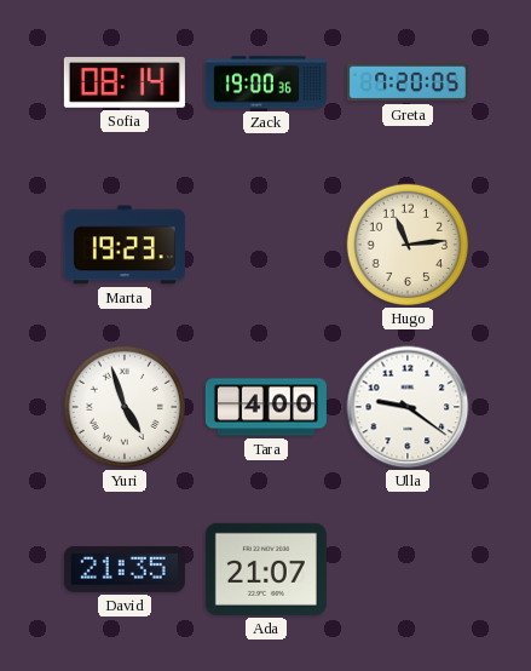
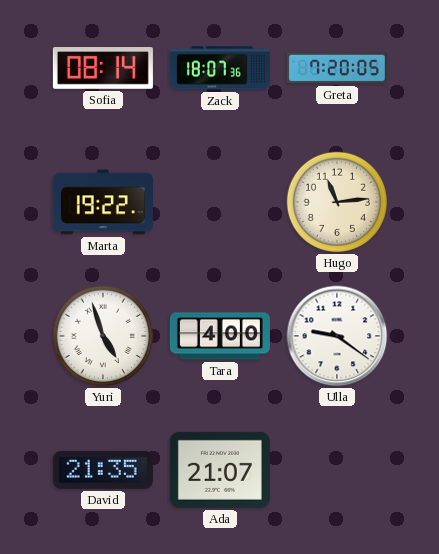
Zack: 19:00 -> 18:07
Marta: 19:23 -> 19:22
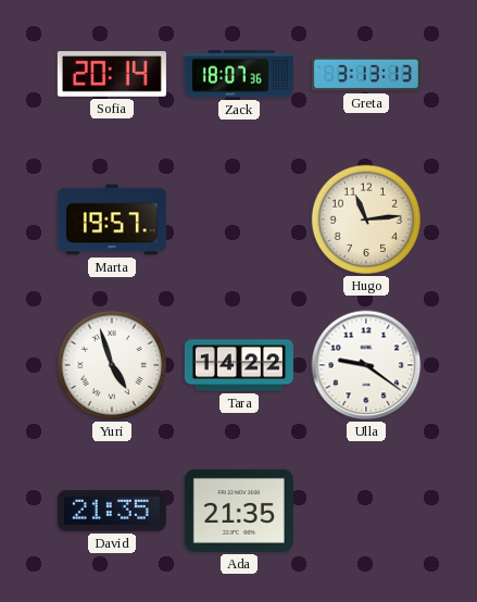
Sofia: 08:14 -> 20:14
Greta: 7:20 -> 3:13
Marta: 19:22 -> 19:57
Tara: 4:00 -> 14:22
Ada: 21:07 -> 21:35
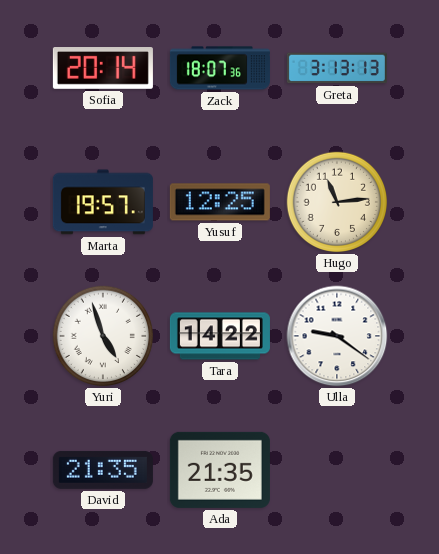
Yusuf: none -> 12:25
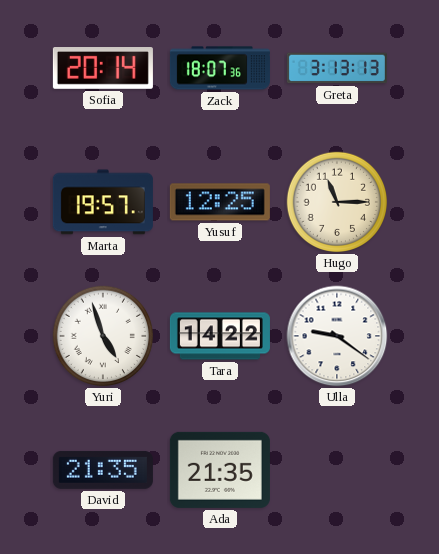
Hugo: 11:14 -> 11:15
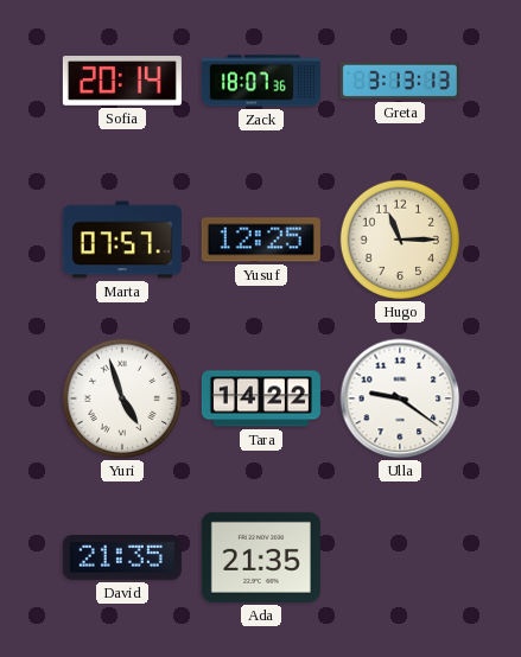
Marta: 19:57 -> 07:57
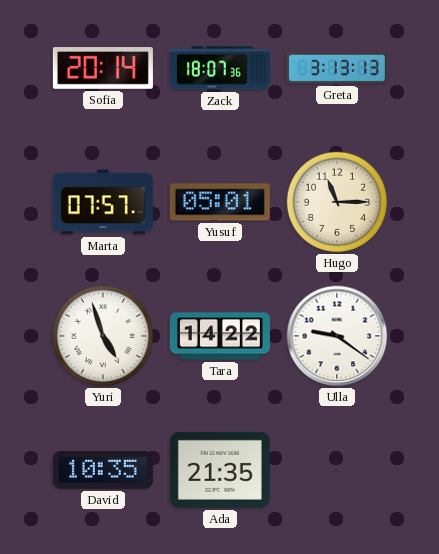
Yusuf: 12:25 -> 05:01
David: 21:35 -> 10:35
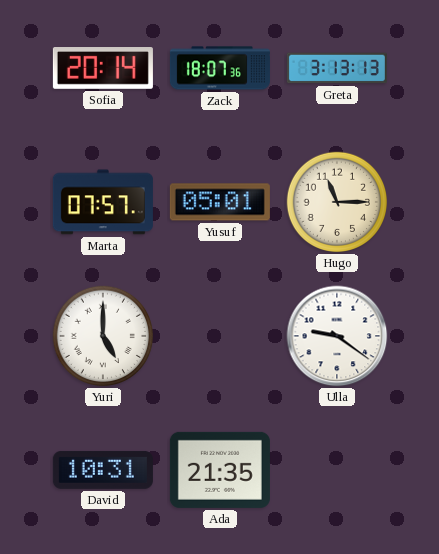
Yuri: 4:57 -> 5:00
Tara: 14:22 -> none
David: 10:35 -> 10:31
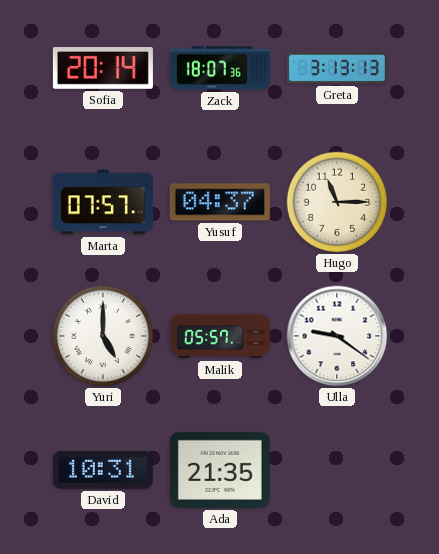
Yusuf: 05:01 -> 04:37
Malik: none -> 05:57
